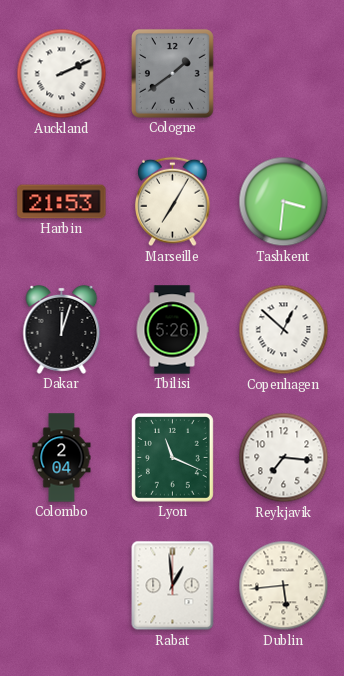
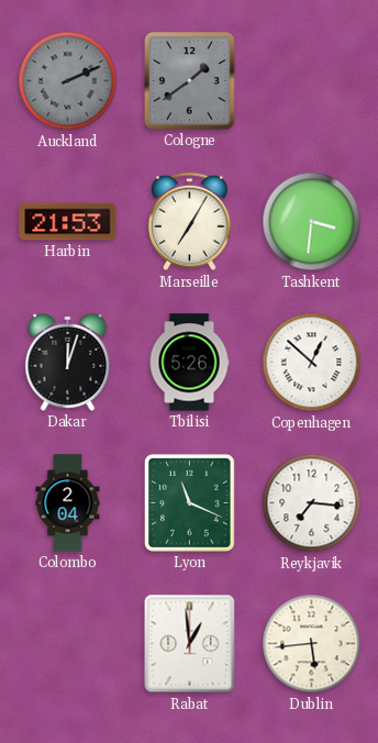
Auckland dial: white -> grey
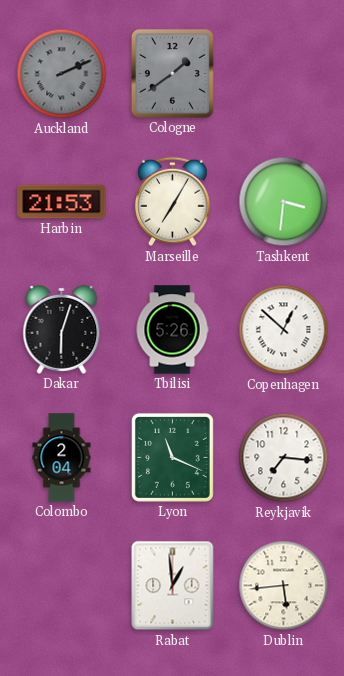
Dakar: 12:03 -> 6:03
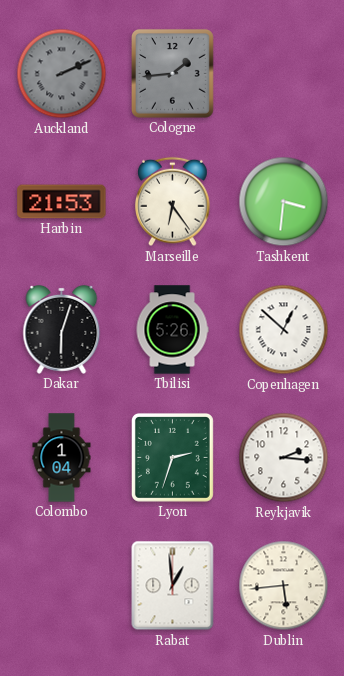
Cologne: 1:39 -> 1:44
Marseille: 7:05 -> 6:24
Colombo: 2:04 -> 1:04
Lyon: 11:19 -> 2:33
Reykjavik: 7:16 -> 2:16
